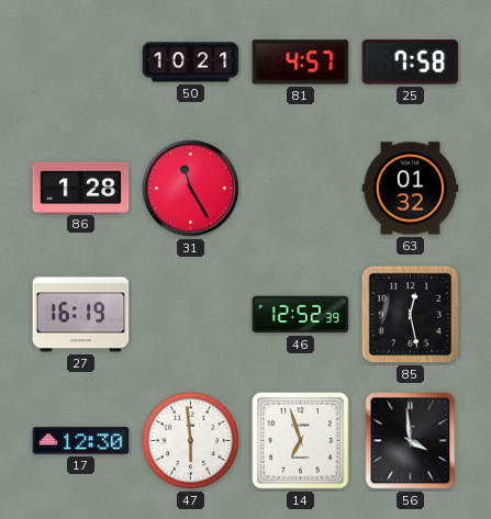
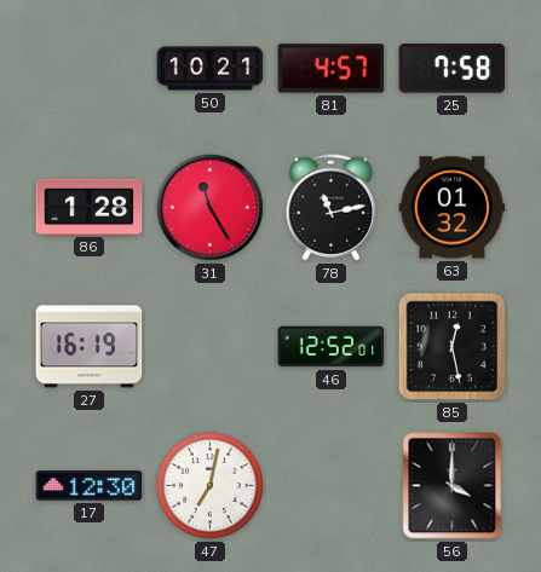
78: none -> 11:13
46: 12:52:39 -> 12:52:01
47: 5:59 -> 7:02
14: 6:57 -> none
56: 3:59 -> 4:00
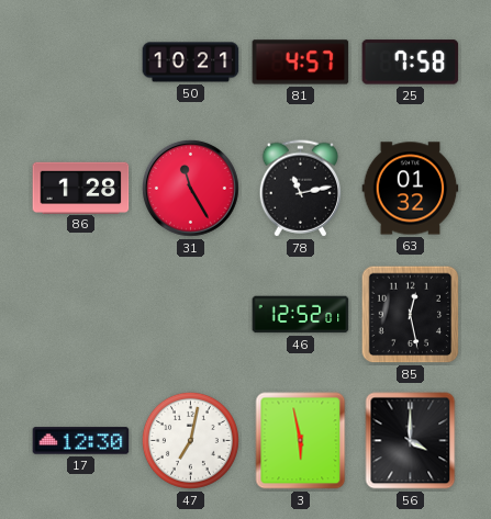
27: 16:19 -> none
3: none -> 5:58
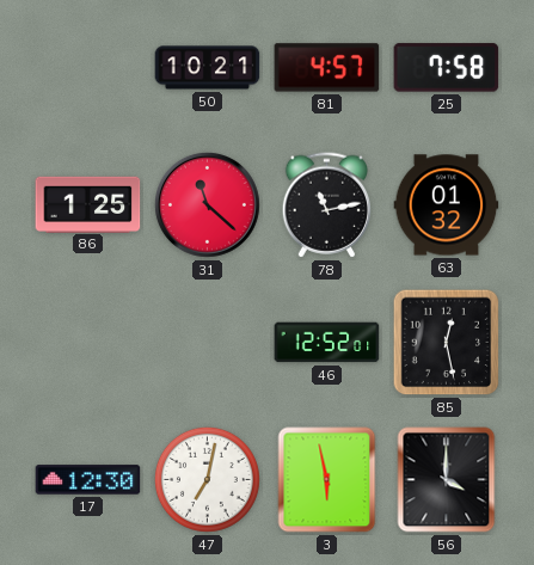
86: 1:28 -> 1:25
31: 11:25 -> 11:22
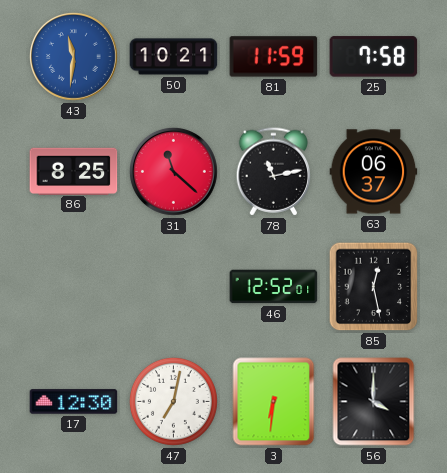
43: none -> 11:31
81: 4:57 -> 11:59
86: 1:25 -> 8:25
63: 01:32 -> 06:37
3: 5:58 -> 6:31
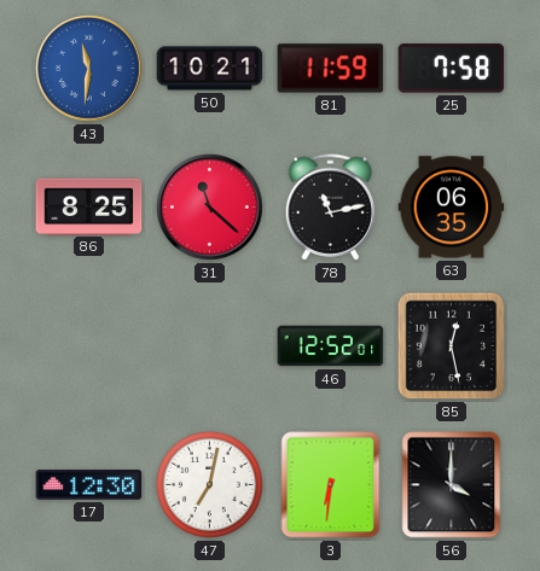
63: 06:37 -> 06:35
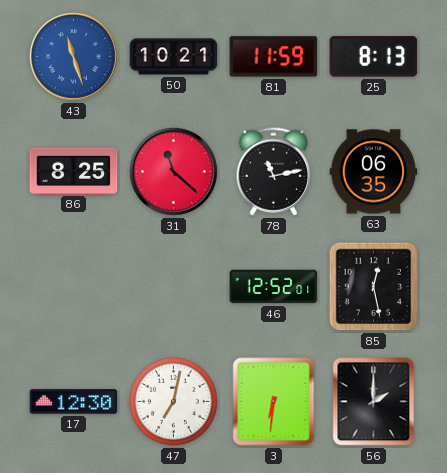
43: 11:31 -> 11:27
25: 7:58 -> 8:13
56: 4:00 -> 2:00
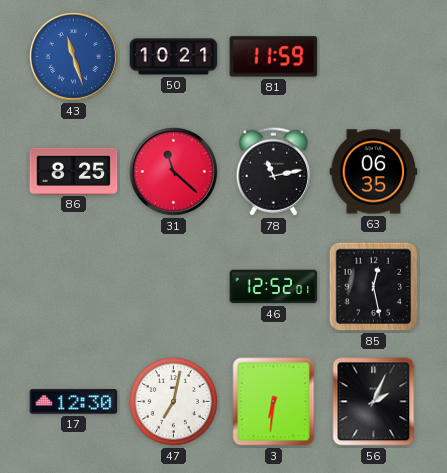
25: 8:13 -> none
56: 2:00 -> 2:04
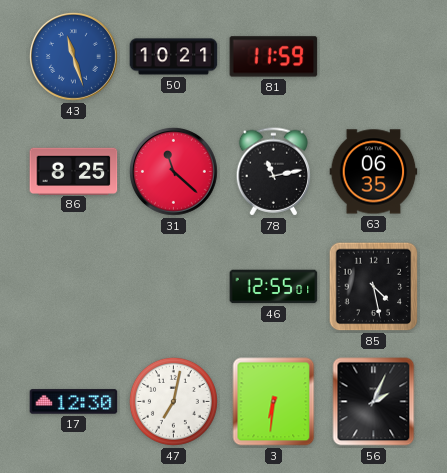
46: 12:52 -> 12:55
85: 12:28 -> 4:28
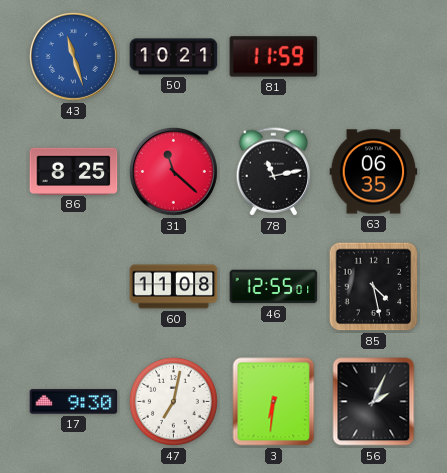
60: none -> 11:08
17: 12:30 -> 9:30
